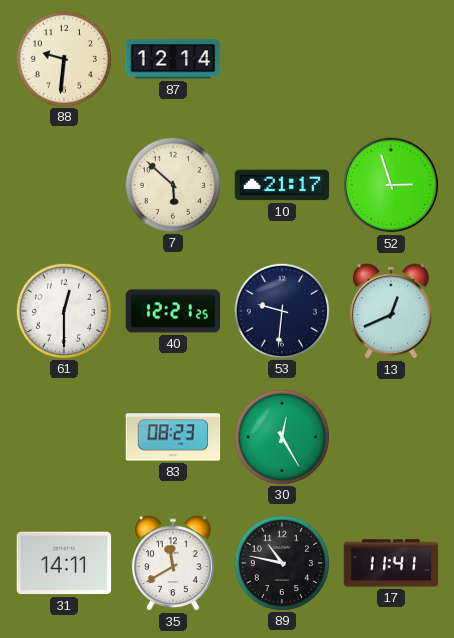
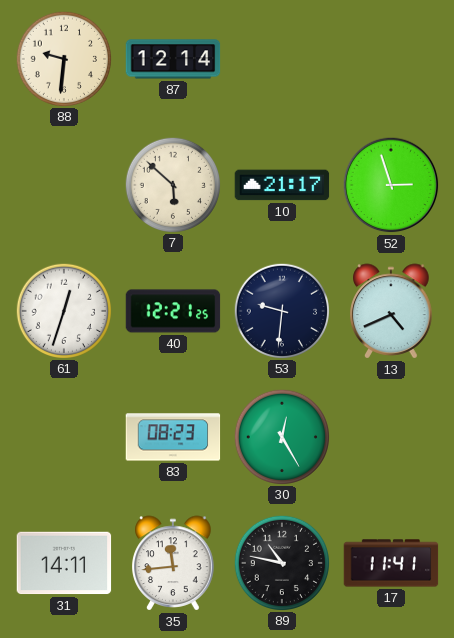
61: 12:30 -> 12:33
13: 12:41 -> 4:41
35: 11:40 -> 11:44
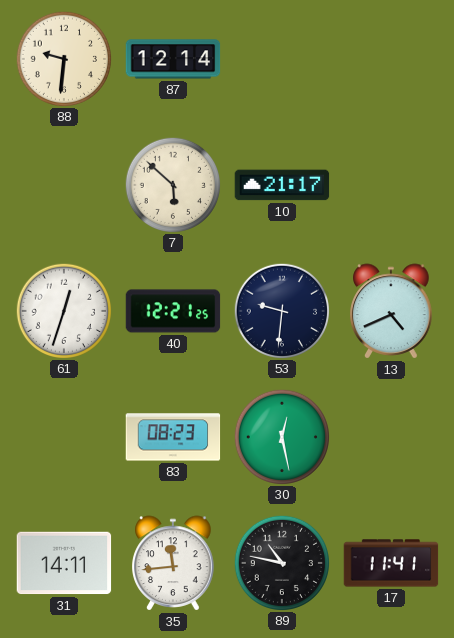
52: 2:57 -> none
30: 12:25 -> 12:28
